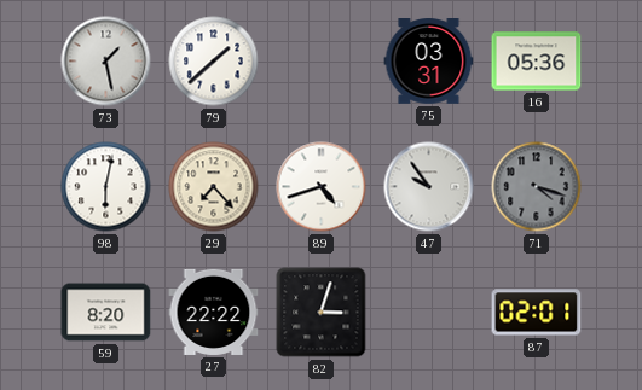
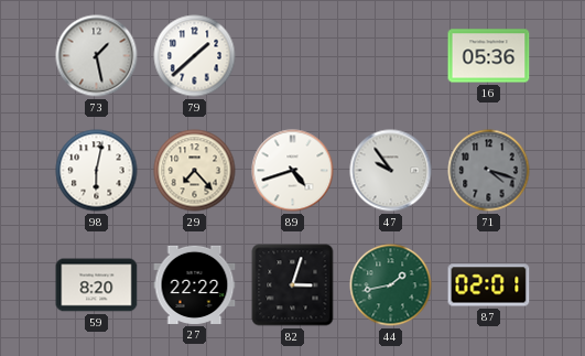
75: 03:31 -> none
44: none -> 1:43
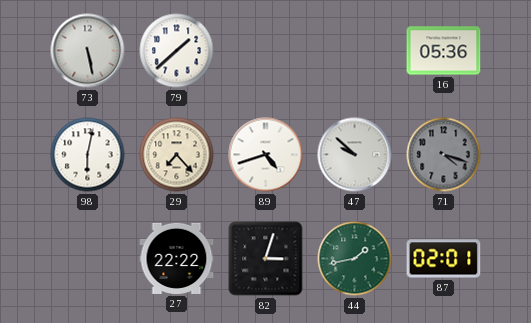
73: 1:28 -> 5:28
47: 9:54 -> 9:52
59: 8:20 -> none
